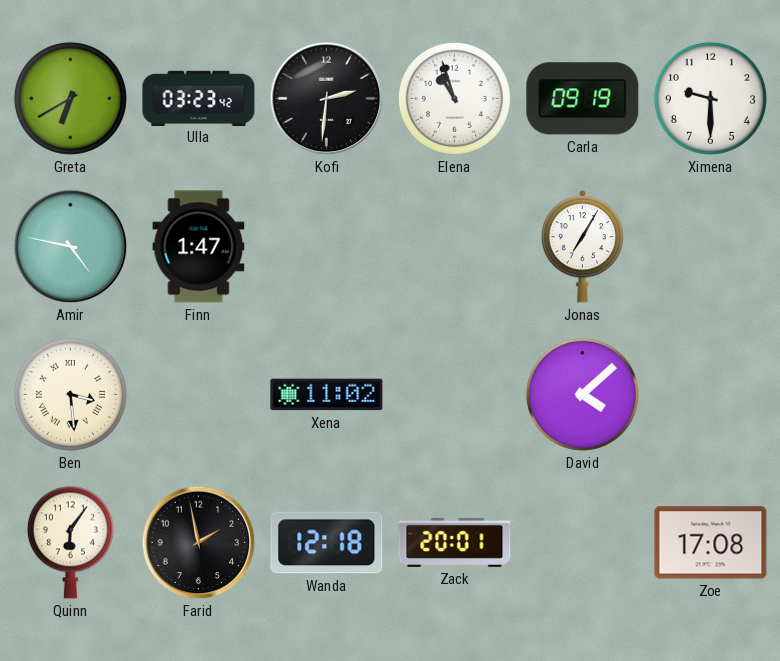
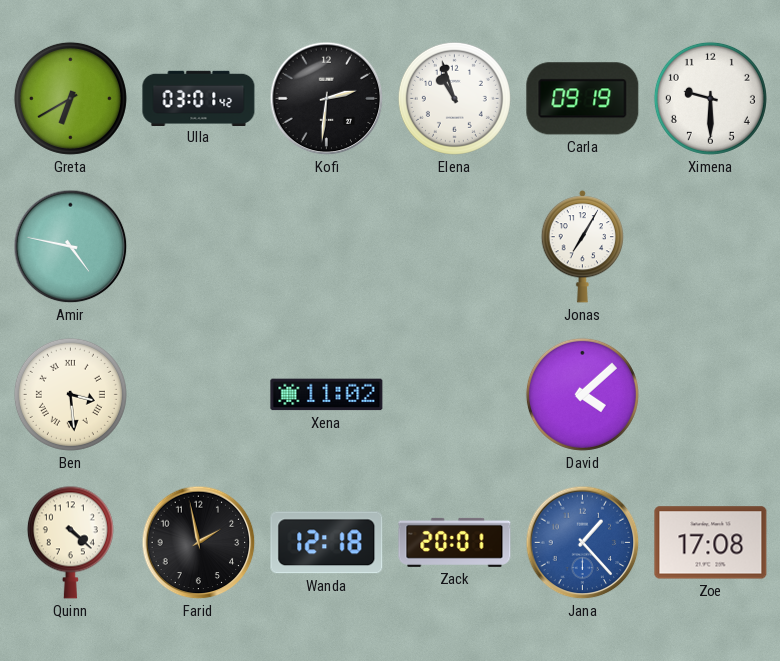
Ulla: 03:23 -> 03:01
Finn: 1:47 -> none
Quinn: 6:06 -> 4:22
Jana: none -> 1:23
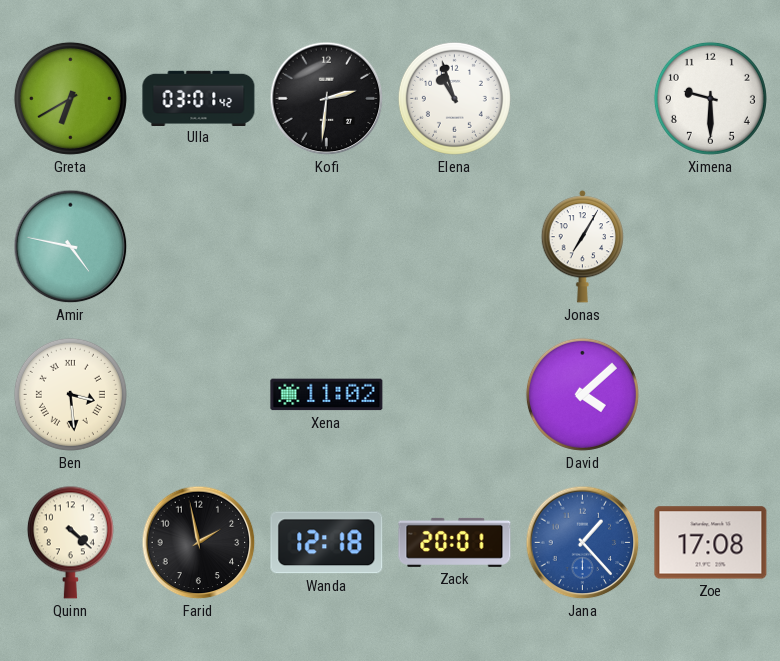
Carla: 09:19 -> none
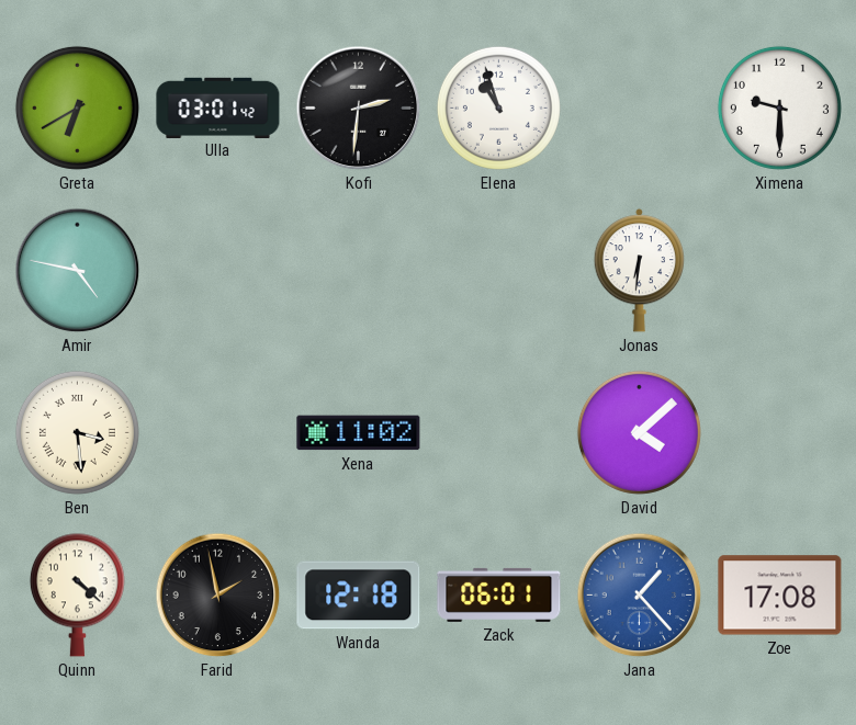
Jonas: 7:05 -> 6:31
Zack: 20:01 -> 06:01
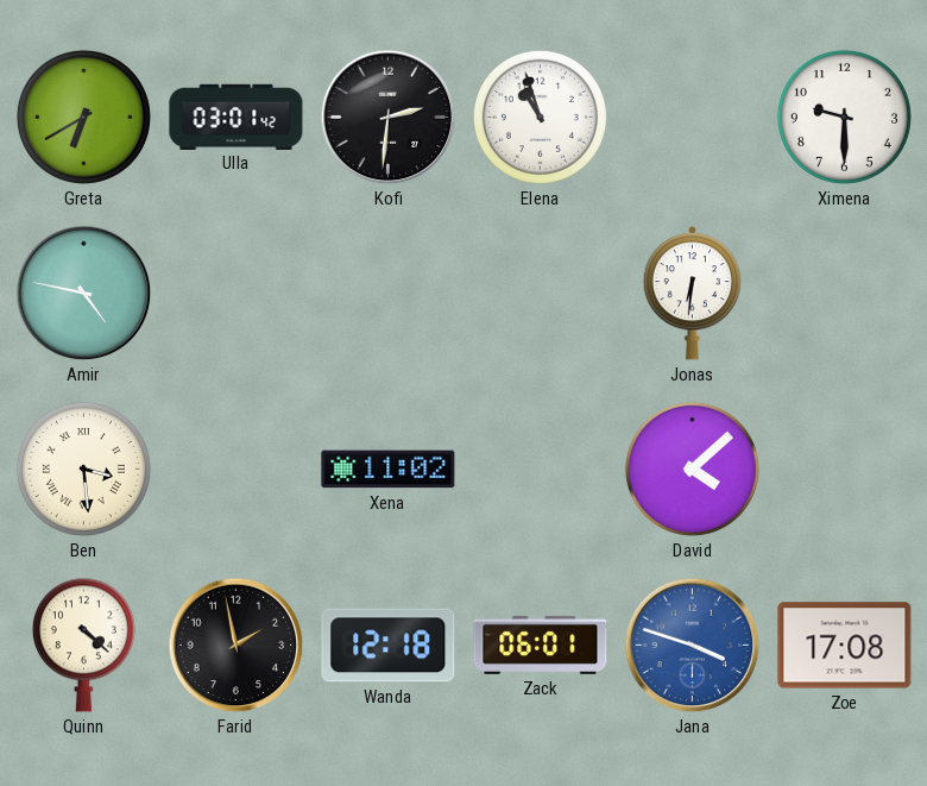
Jana: 1:23 -> 3:48
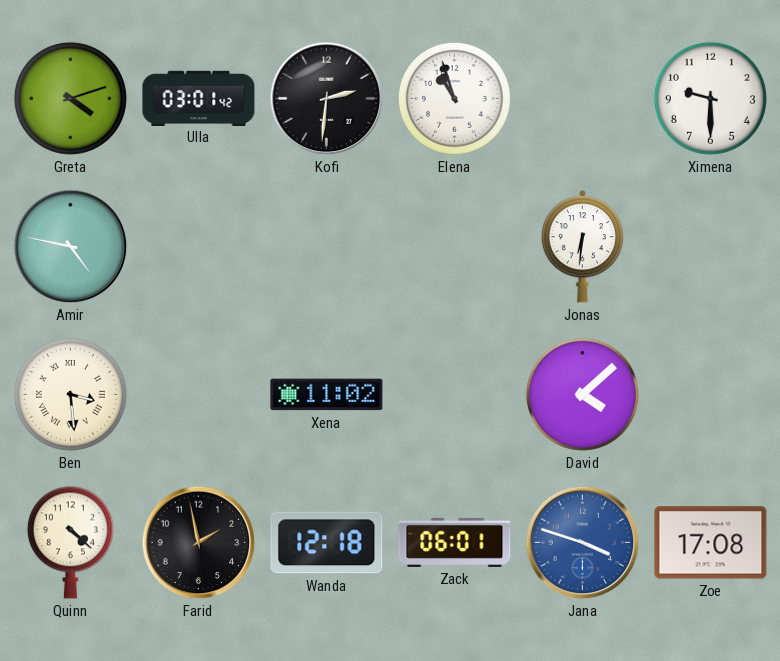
Greta: 6:40 -> 4:12
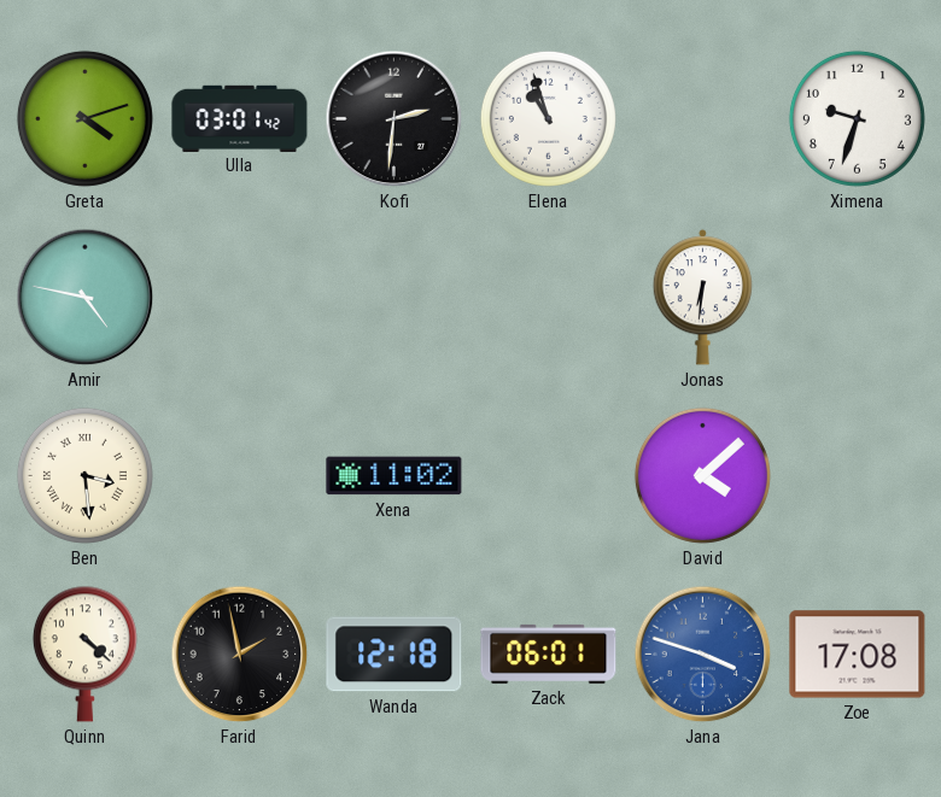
Ximena: 9:30 -> 9:33
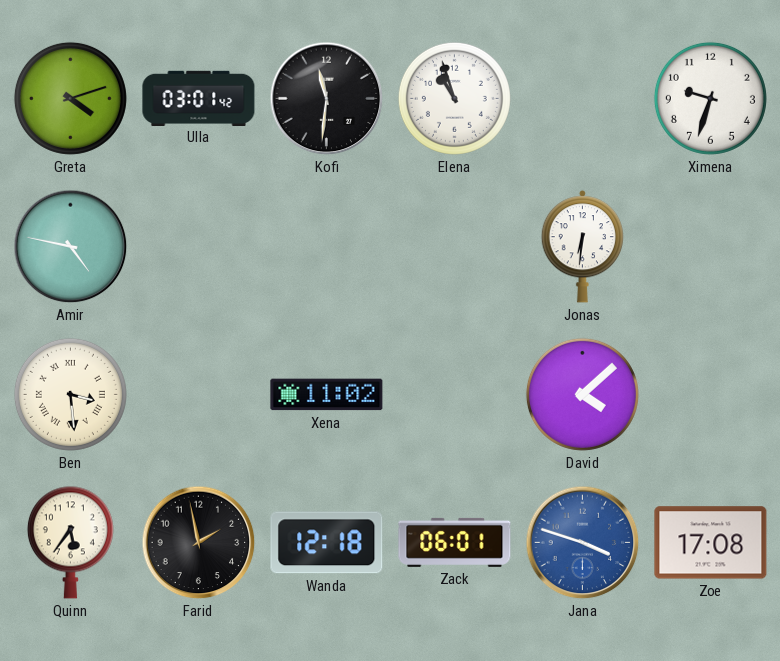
Kofi: 2:31 -> 11:31
Quinn: 4:22 -> 5:36
